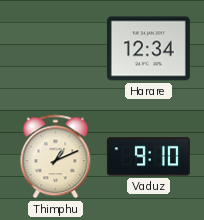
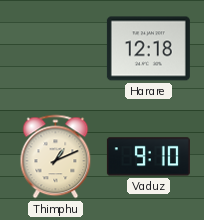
Harare: 12:34 -> 12:18
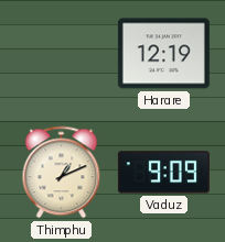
Harare: 12:18 -> 12:19
Vaduz: 9:10 -> 9:09
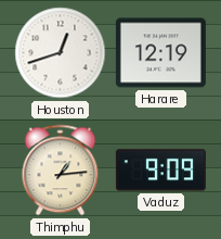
Houston: none -> 12:42
Thimphu: 1:11 -> 1:14
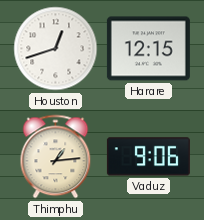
Harare: 12:19 -> 12:15
Vaduz: 9:09 -> 9:06
